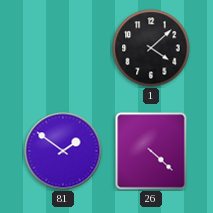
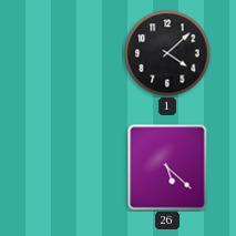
81: 1:51 -> none
26: 4:22 -> 5:22
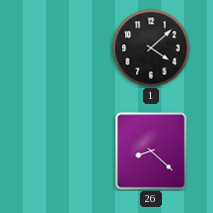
26: 5:22 -> 8:22
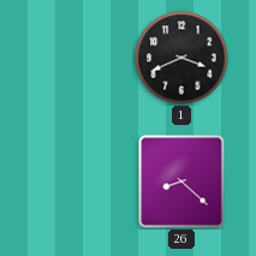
1: 4:08 -> 3:41
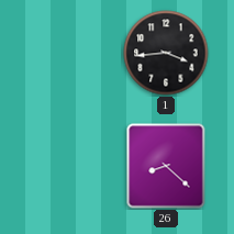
1: 3:41 -> 3:44
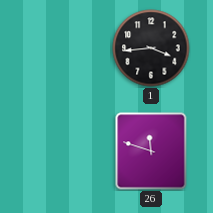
26: 8:22 -> 11:48
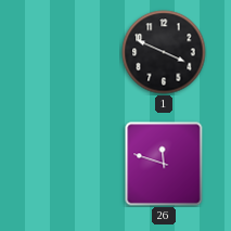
1: 3:44 -> 3:49
